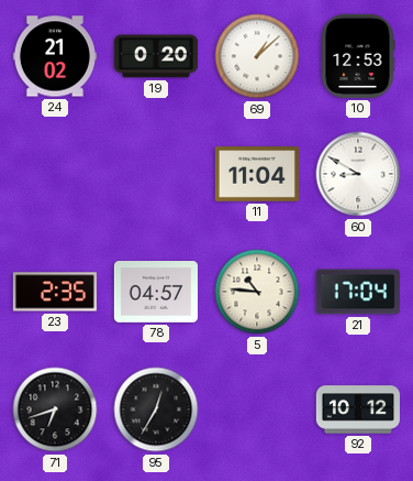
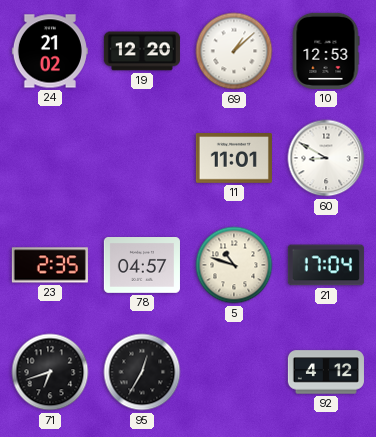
19: 0:20 -> 12:20
11: 11:04 -> 11:01
5: 10:46 -> 10:48
92: 10:12 -> 4:12
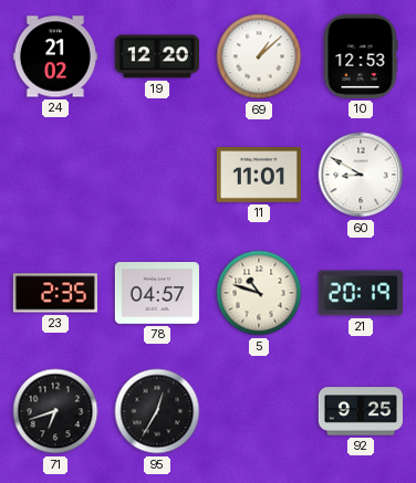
21: 17:04 -> 20:19
92: 4:12 -> 9:25
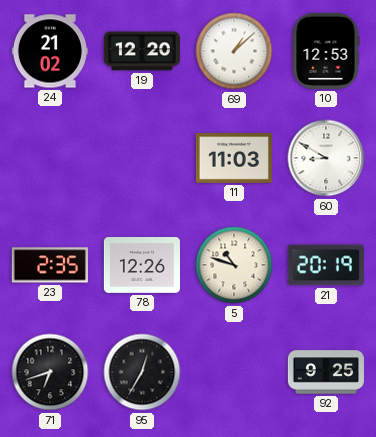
11: 11:01 -> 11:03
78: 04:57 -> 12:26
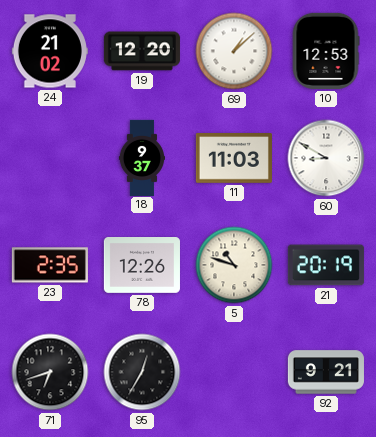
18: none -> 9:37
92: 9:25 -> 9:21
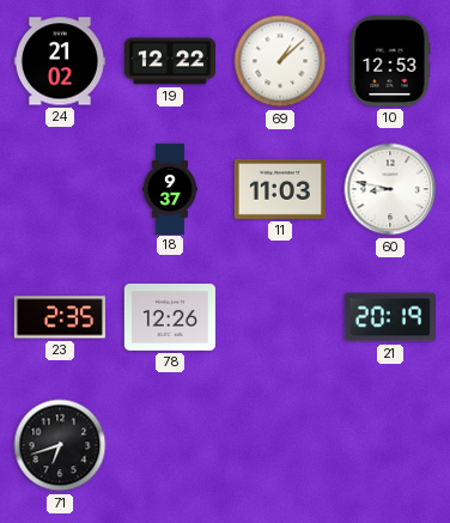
19: 12:20 -> 12:22
60: 8:50 -> 8:47
5: 10:48 -> none
95: 12:35 -> none
92: 9:21 -> none
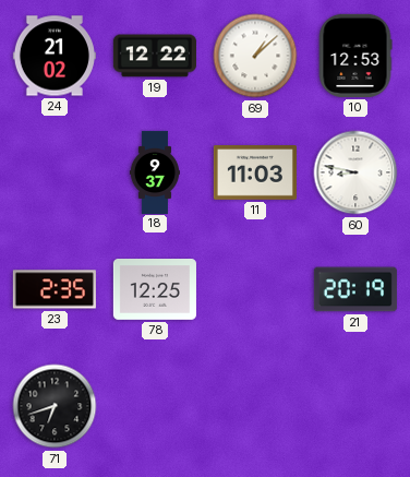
78: 12:26 -> 12:25
